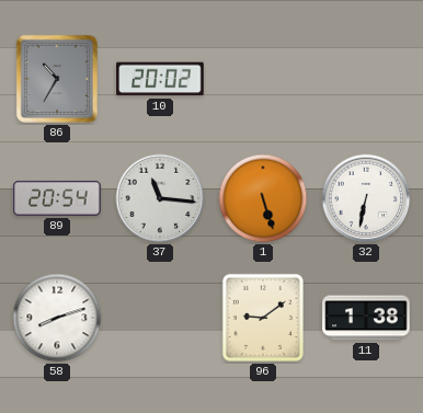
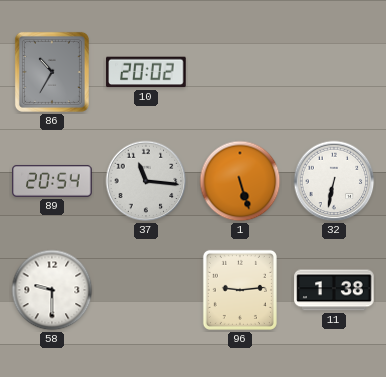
58: 8:12 -> 9:30
96: 9:09 -> 9:14
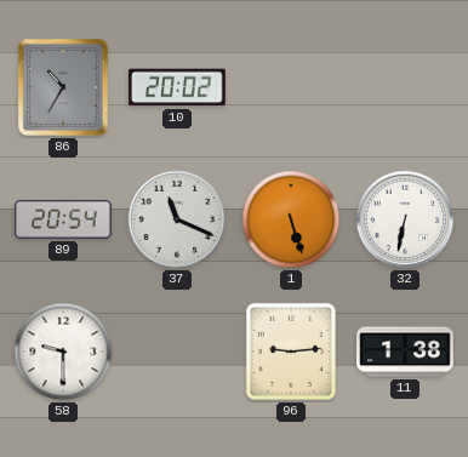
37: 11:16 -> 11:19
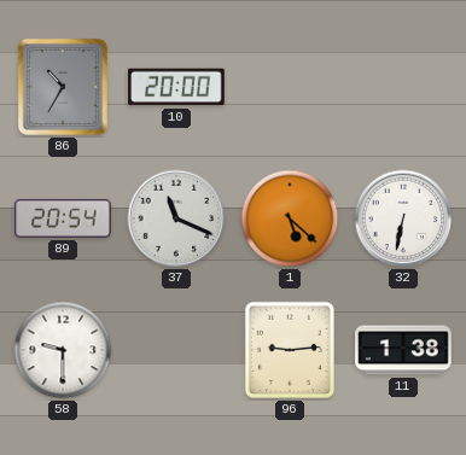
10: 20:02 -> 20:00
1: 5:27 -> 5:22
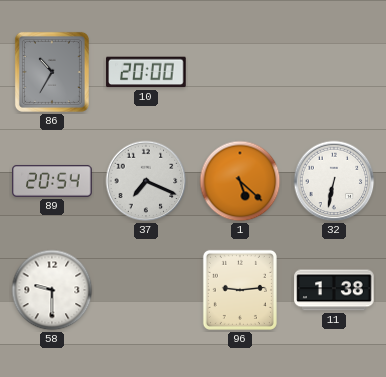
37: 11:19 -> 7:19
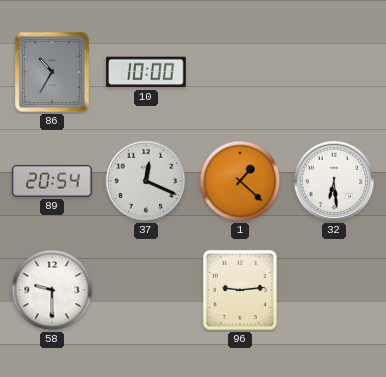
10: 20:00 -> 10:00
37: 7:19 -> 12:19
1: 5:22 -> 1:22
32: 6:32 -> 6:29
11: 1:38 -> none
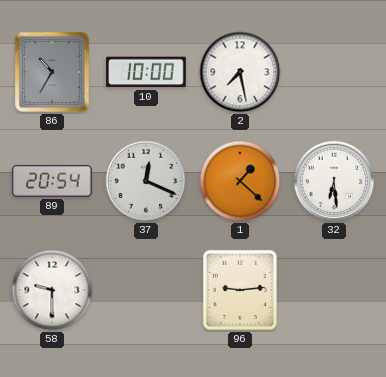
2: none -> 7:28
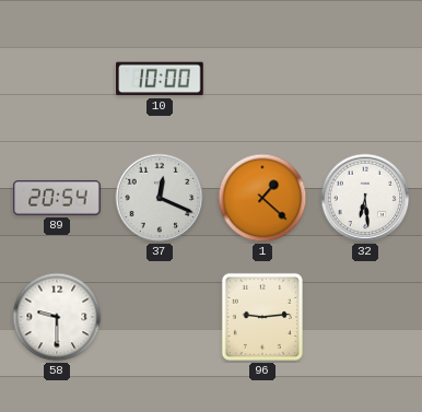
86: 10:35 -> none
2: 7:28 -> none
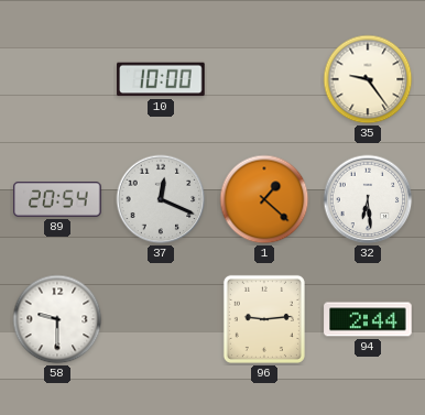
35: none -> 9:24
94: none -> 2:44
